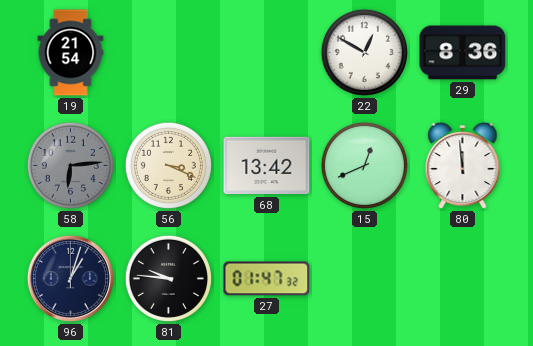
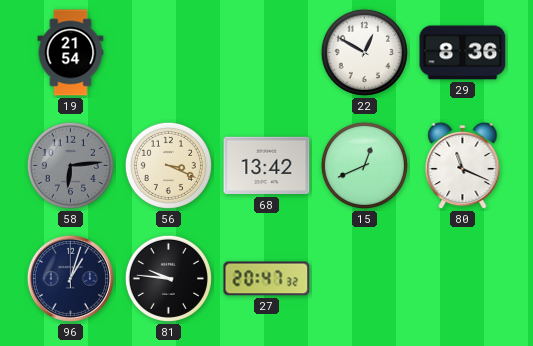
80: 11:59 -> 11:19
27: 01:47 -> 20:47
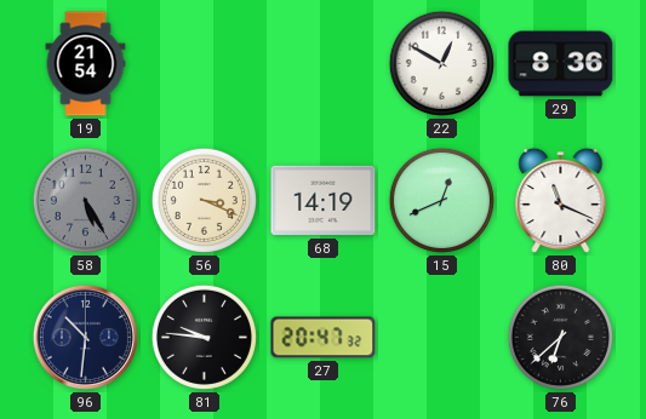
58: 6:14 -> 5:25
68: 13:42 -> 14:19
96: 1:03 -> 10:31
76: none -> 6:38
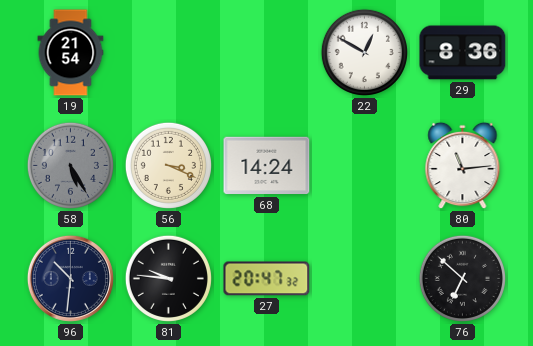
68: 14:19 -> 14:24
15: 12:41 -> none
80: 11:19 -> 11:14
76: 6:38 -> 6:52
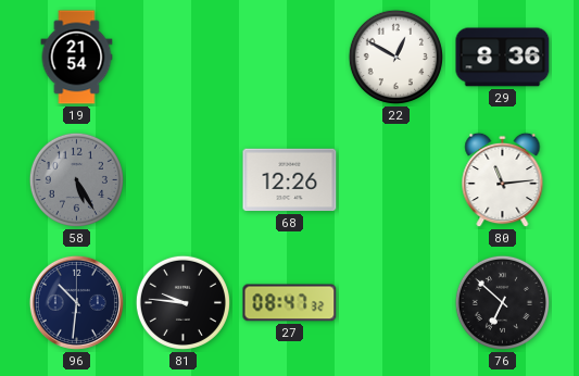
56: 3:19 -> none
68: 14:24 -> 12:26
27: 20:47 -> 08:47
